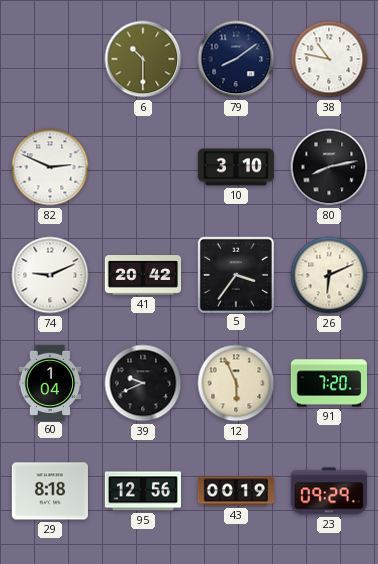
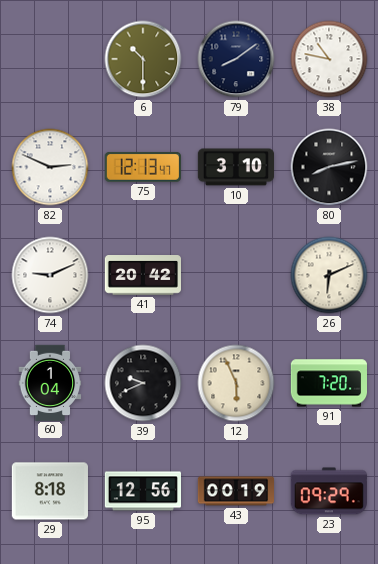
75: none -> 12:13
5: 3:36 -> none
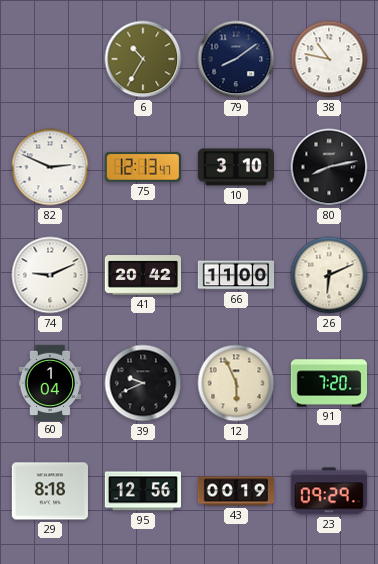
6: 10:30 -> 10:35
66: none -> 11:00
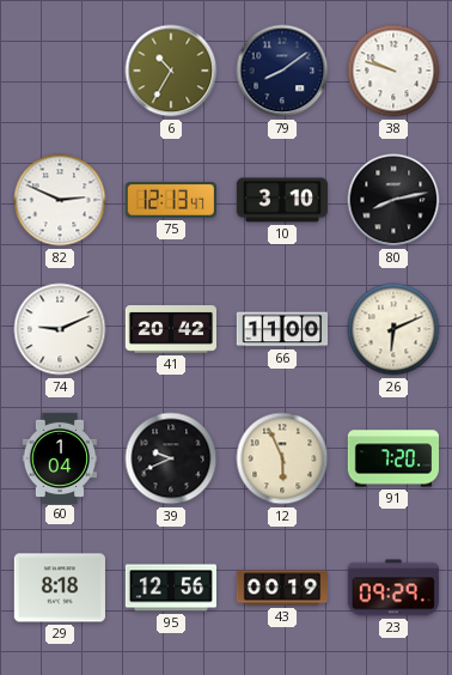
38: 10:47 -> 9:48
